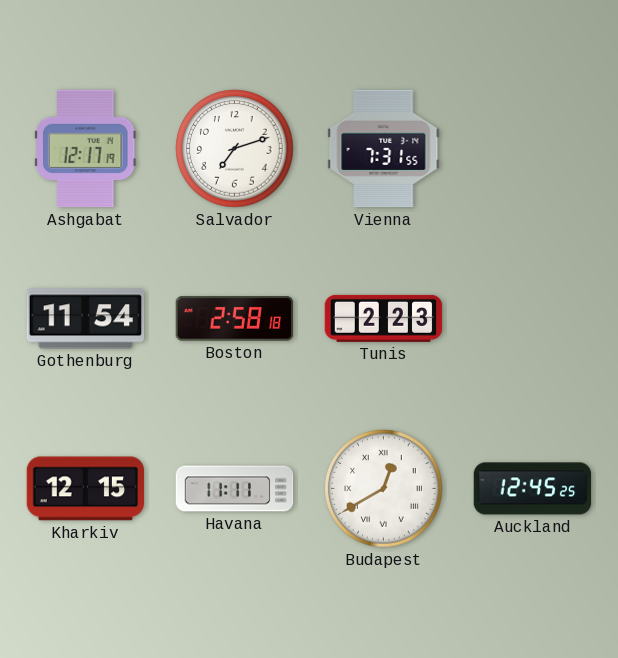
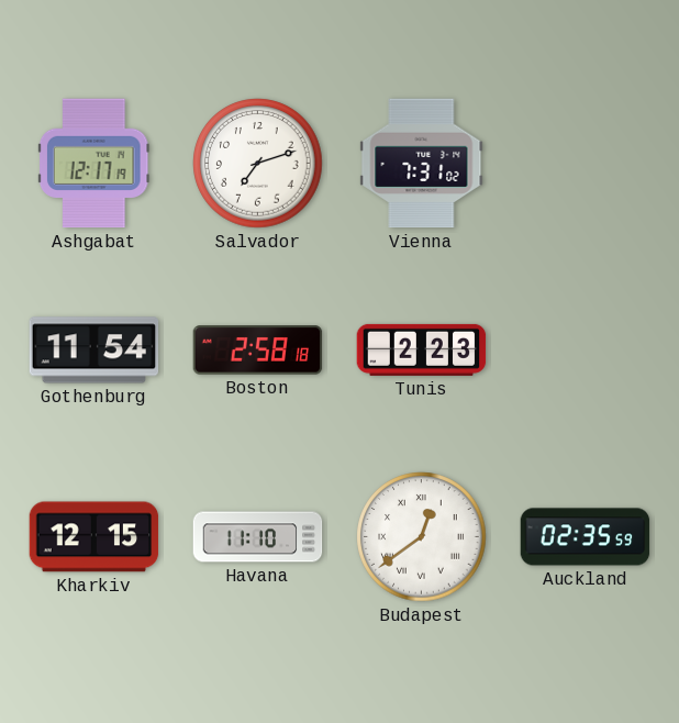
Vienna: 7:31:55 -> 7:31:02
Havana: 11:11 -> 11:10
Budapest: 12:40 -> 12:39
Auckland: 12:45 -> 02:35
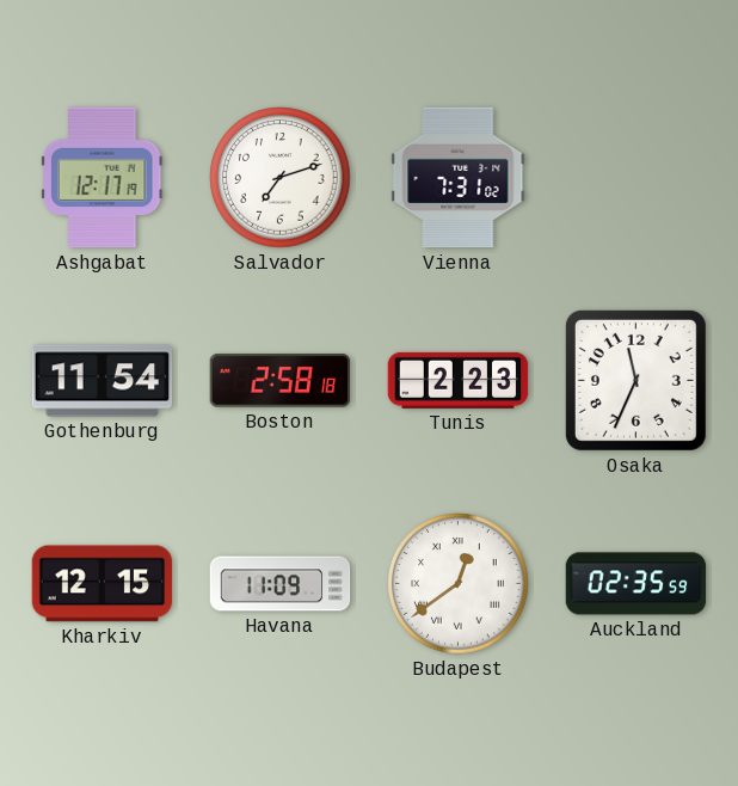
Osaka: none -> 11:34
Havana: 11:10 -> 11:09
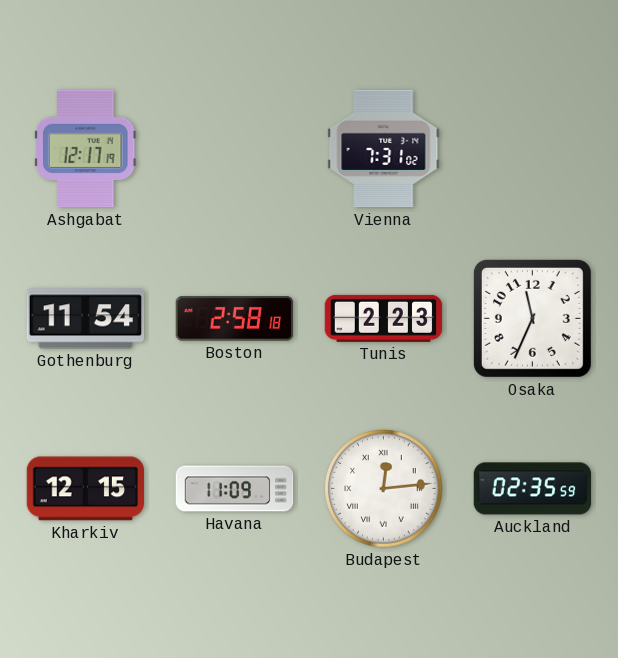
Salvador: 7:12 -> none
Budapest: 12:39 -> 12:14
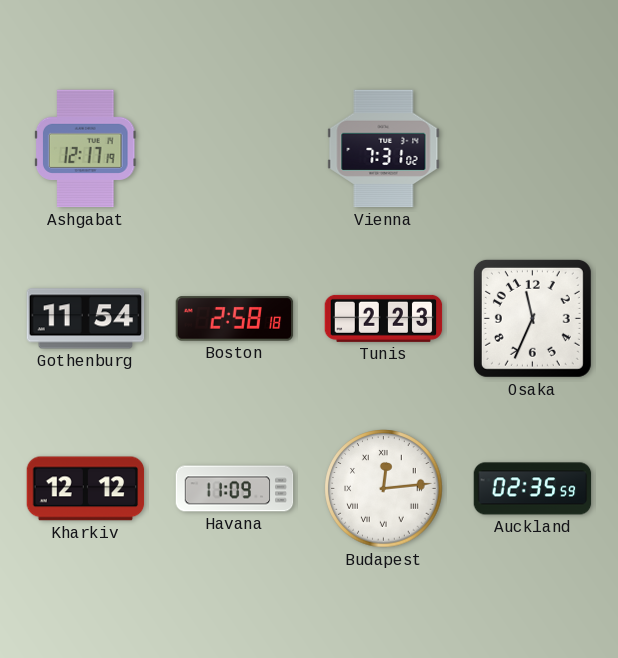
Kharkiv: 12:15 -> 12:12
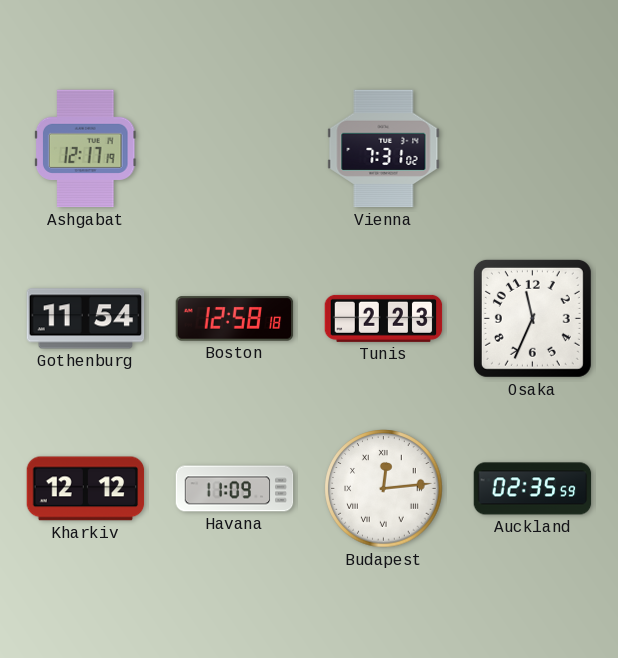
Boston: 2:58 -> 12:58
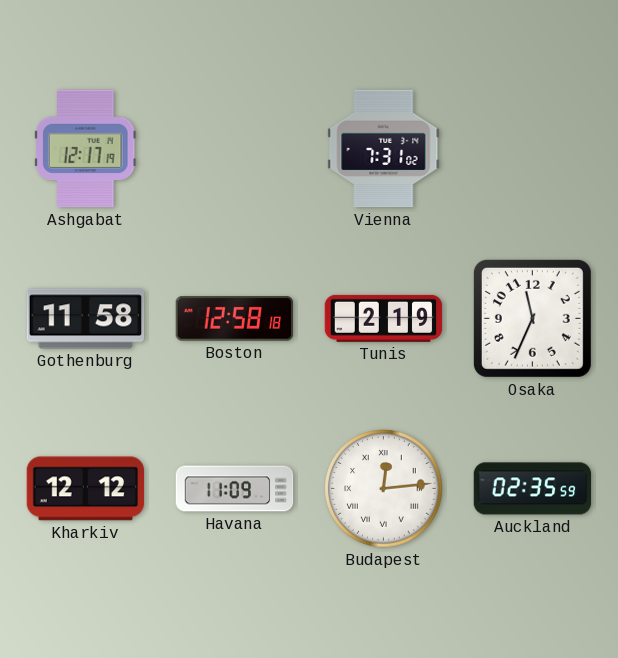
Gothenburg: 11:54 -> 11:58
Tunis: 2:23 -> 2:19
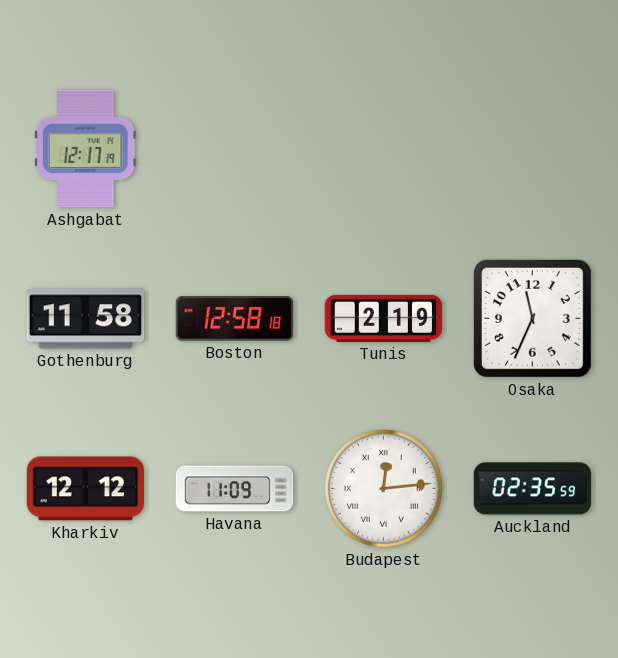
Vienna: 7:31 -> none
